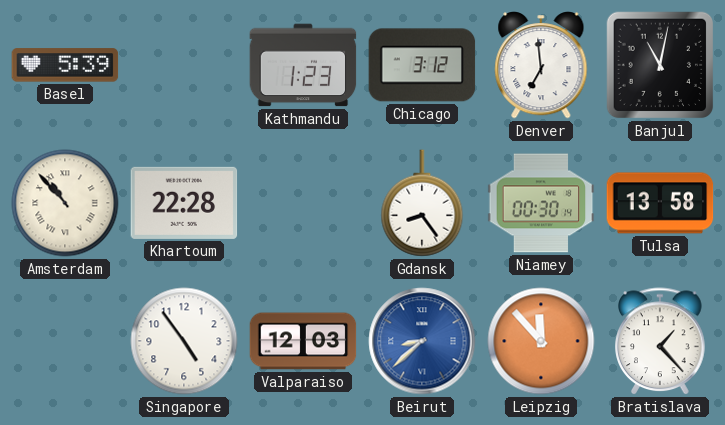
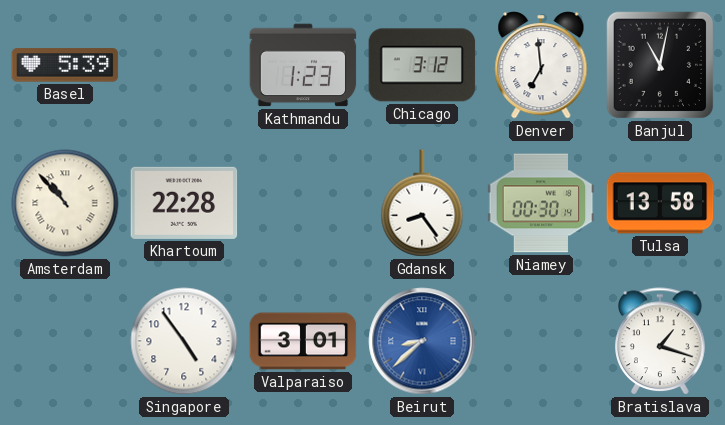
Valparaiso: 12:03 -> 3:01
Leipzig: 11:53 -> none
Bratislava: 1:23 -> 1:18
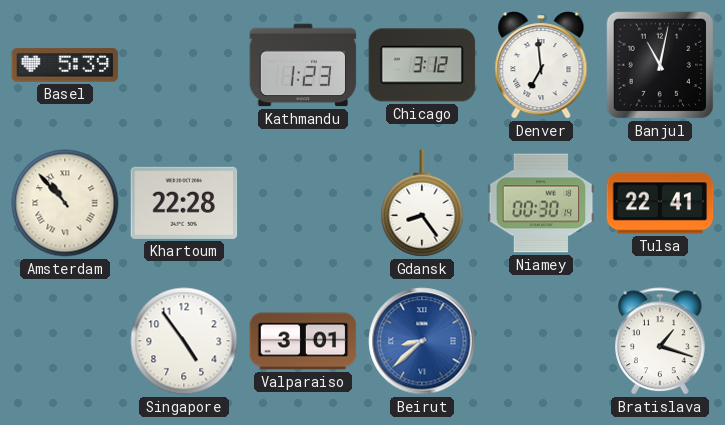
Tulsa: 13:58 -> 22:41
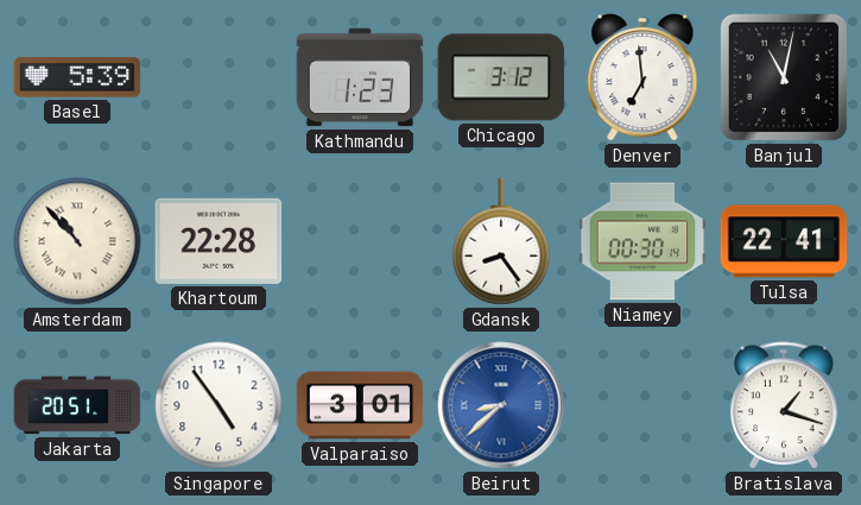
Jakarta: none -> 20:51
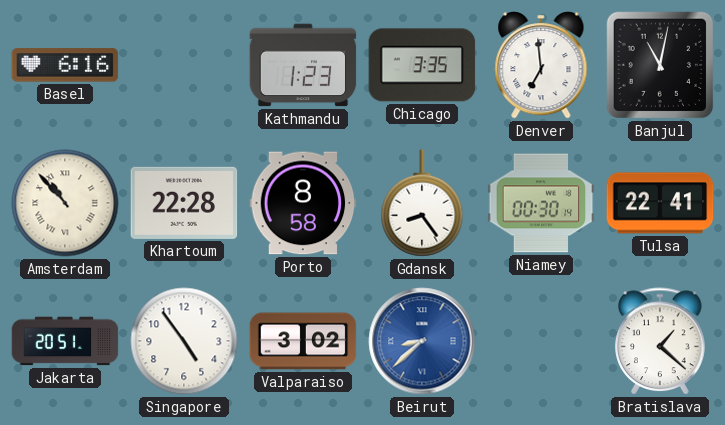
Basel: 5:39 -> 6:16
Chicago: 3:12 -> 3:35
Porto: none -> 8:58
Valparaiso: 3:01 -> 3:02
Bratislava: 1:18 -> 1:22
